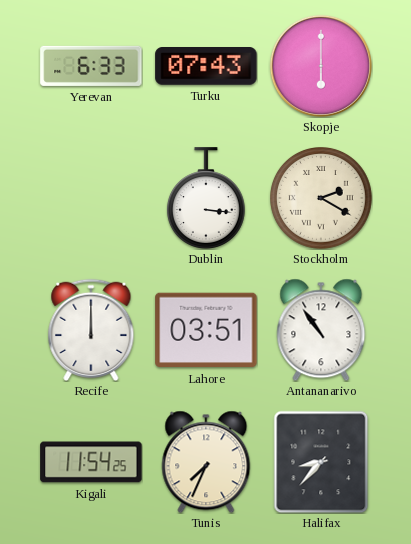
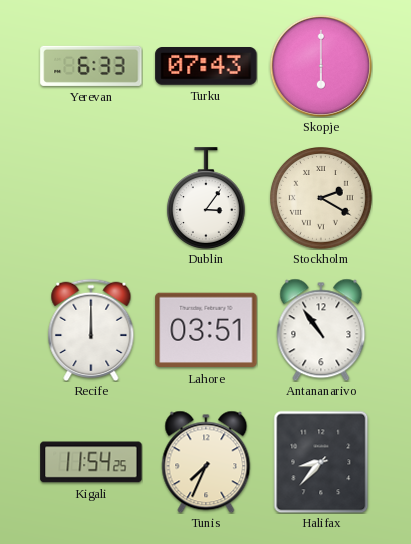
Dublin: 3:16 -> 3:06
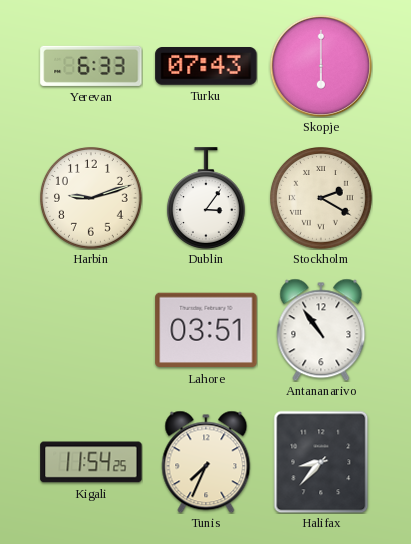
Harbin: none -> 9:12
Recife: 12:00 -> none
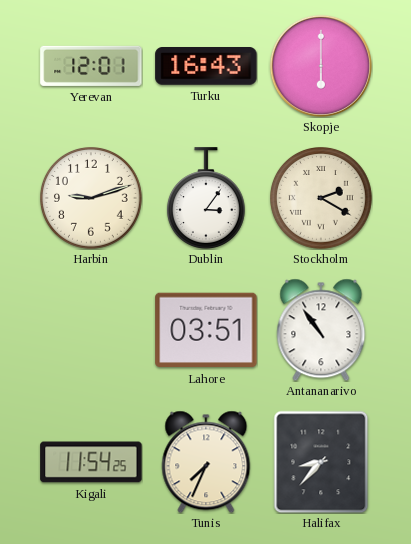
Yerevan: 6:33 -> 12:01
Turku: 07:43 -> 16:43
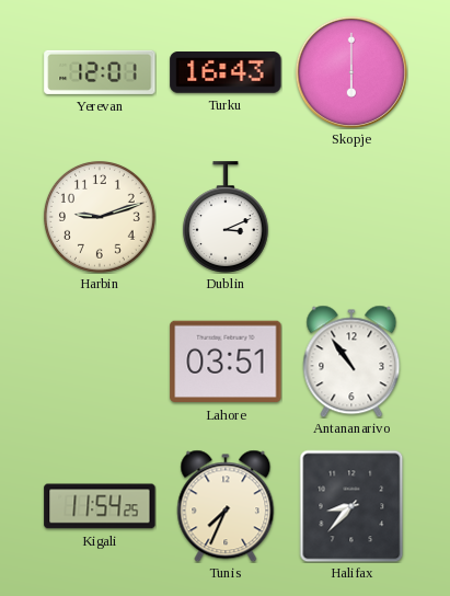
Dublin: 3:06 -> 3:11
Stockholm: 2:20 -> none
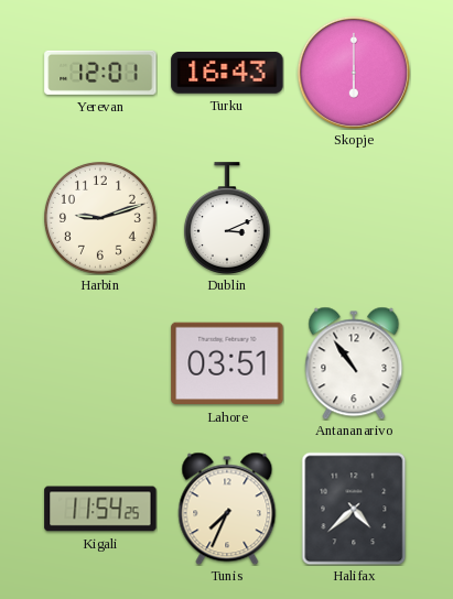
Halifax: 8:37 -> 4:38
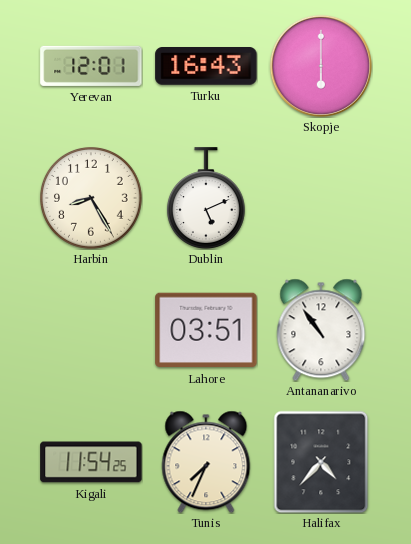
Harbin: 9:12 -> 8:25
Dublin: 3:11 -> 5:11
Halifax: 4:38 -> 4:37
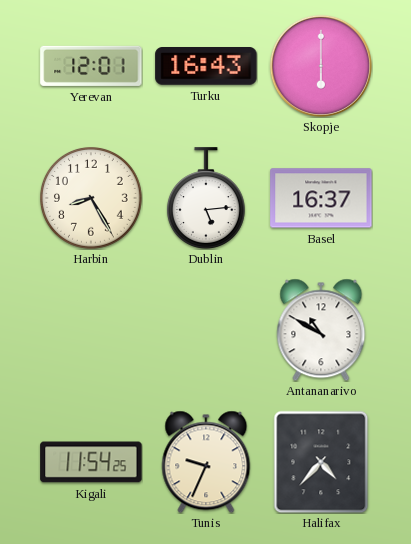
Dublin: 5:11 -> 5:14
Basel: none -> 16:37
Lahore: 03:51 -> none
Antananarivo: 10:54 -> 10:50
Tunis: 7:34 -> 9:34
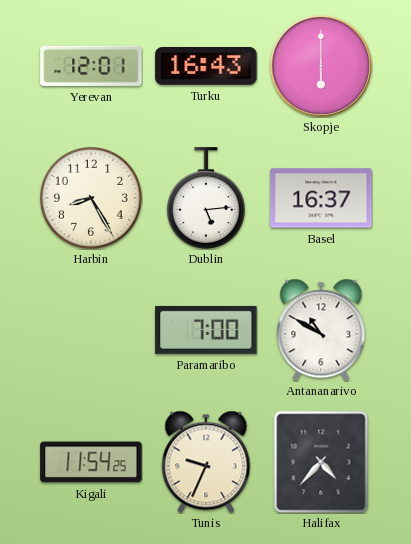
Paramaribo: none -> 7:00
